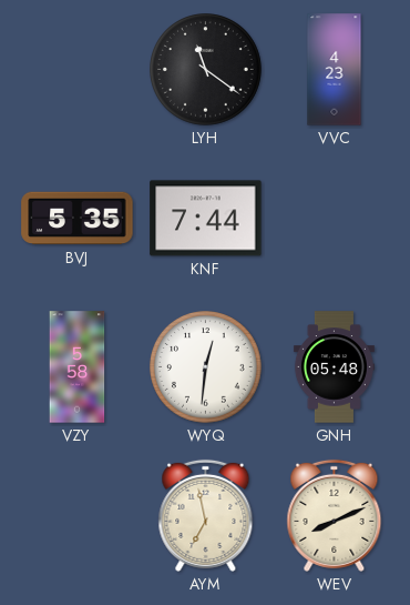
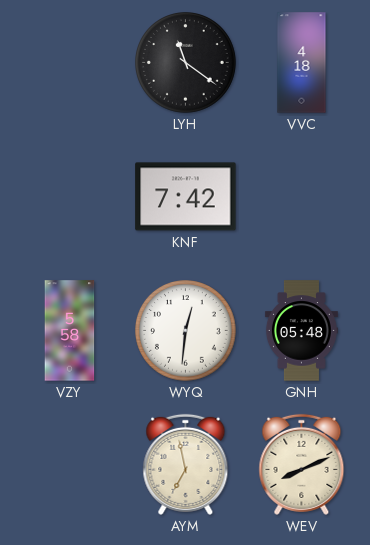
VVC: 4:23 -> 4:18
BVJ: 5:35 -> none
KNF: 7:44 -> 7:42
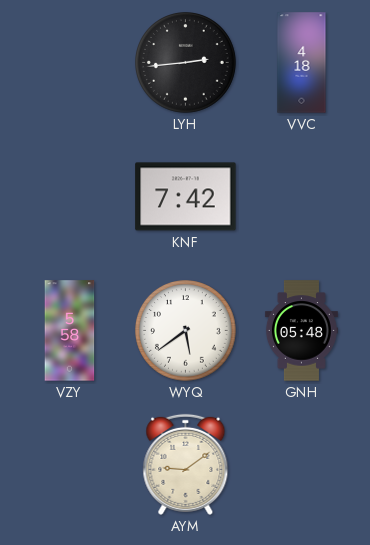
LYH: 11:21 -> 2:44
WYQ: 12:31 -> 5:39
AYM: 6:58 -> 9:09
WEV: 8:11 -> none
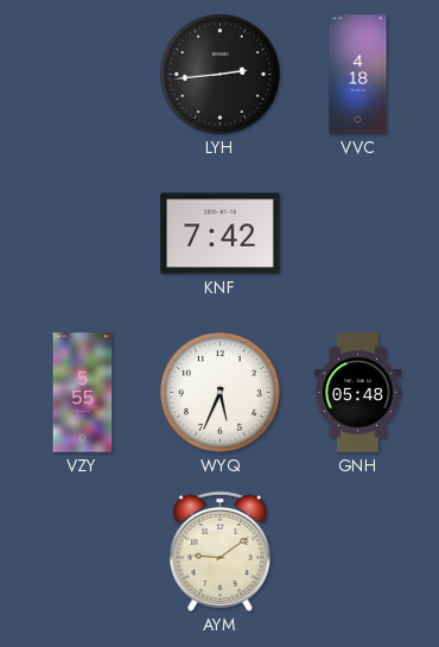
VZY: 5:58 -> 5:55
WYQ: 5:39 -> 5:34
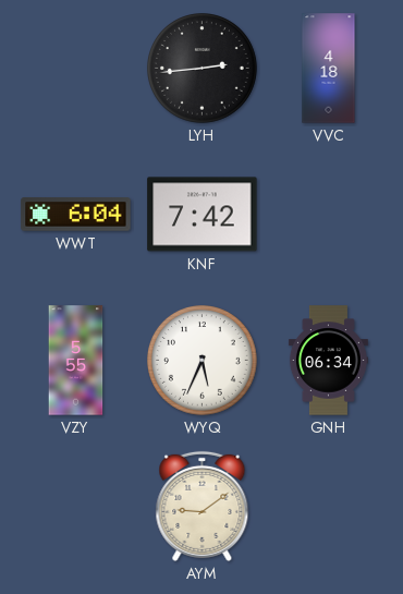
WWT: none -> 6:04
GNH: 05:48 -> 06:34
